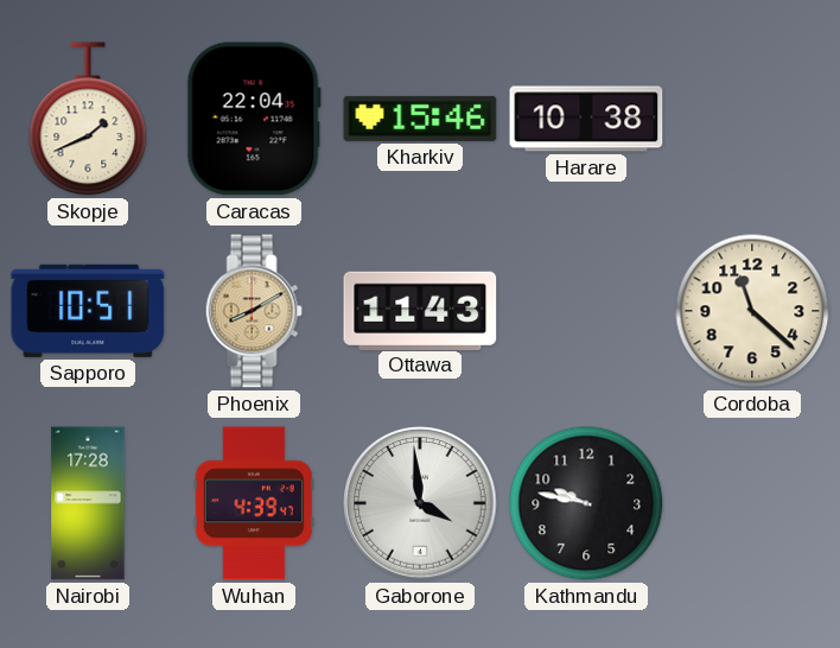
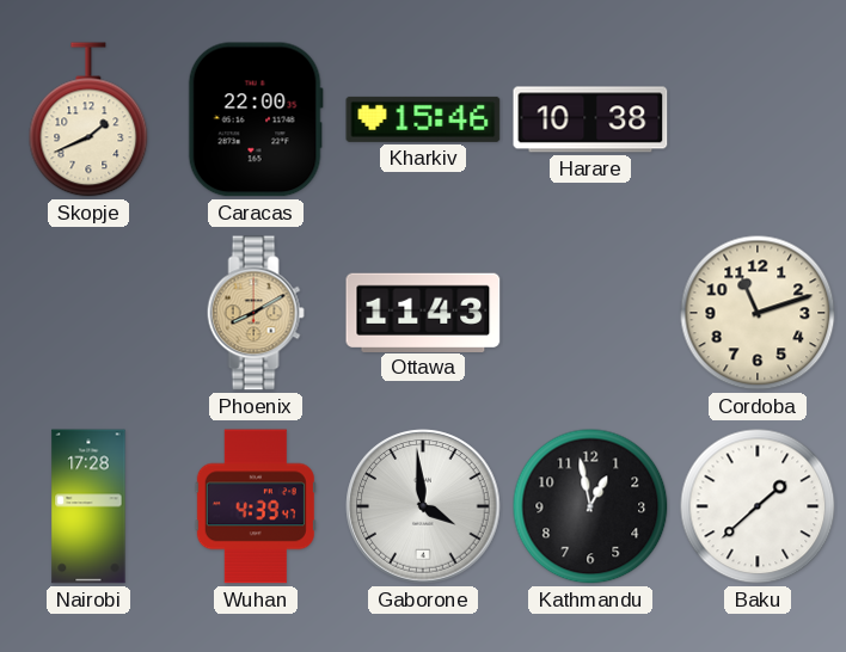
Caracas: 22:04 -> 22:00
Sapporo: 10:51 -> none
Cordoba: 11:22 -> 11:12
Kathmandu: 9:47 -> 12:58
Baku: none -> 1:38
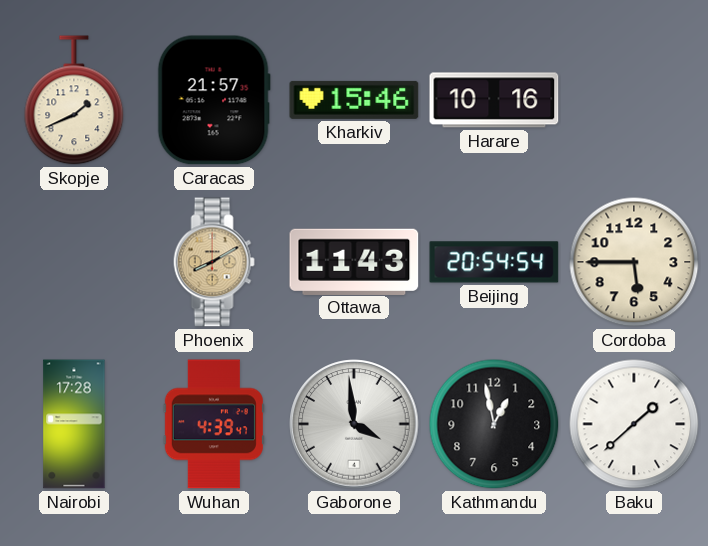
Caracas: 22:00 -> 21:57
Harare: 10:38 -> 10:16
Beijing: none -> 20:54
Cordoba: 11:12 -> 5:45
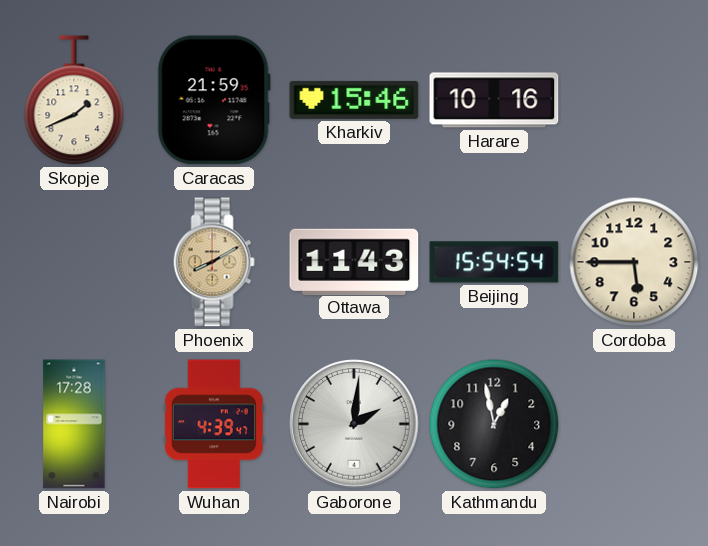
Caracas: 21:57 -> 21:59
Beijing: 20:54 -> 15:54
Gaborone: 3:59 -> 2:01
Baku: 1:38 -> none
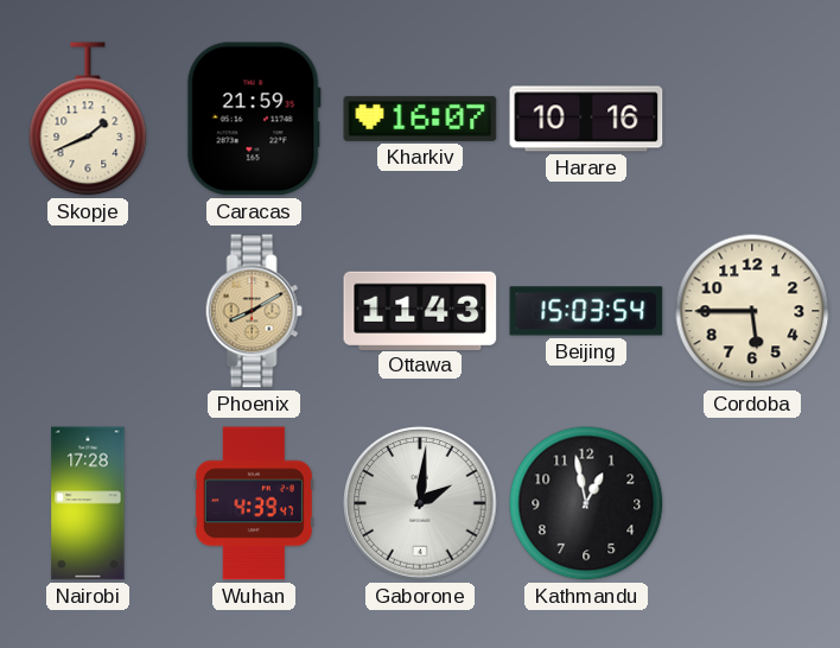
Kharkiv: 15:46 -> 16:07
Beijing: 15:54 -> 15:03
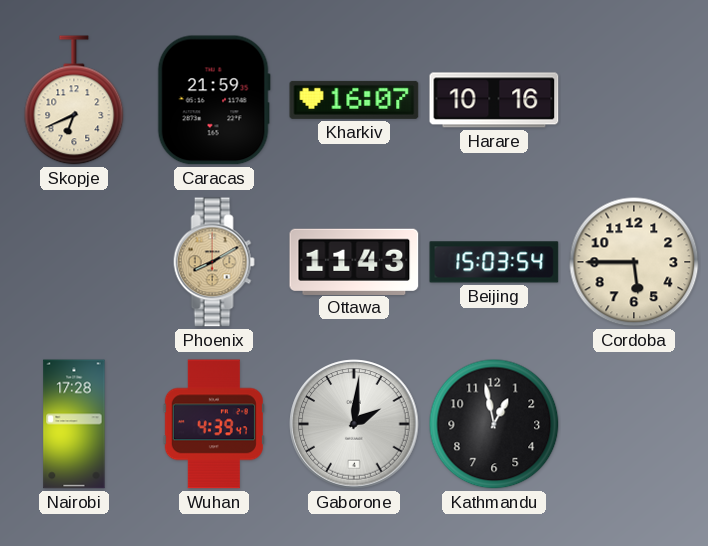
Skopje: 1:41 -> 6:41
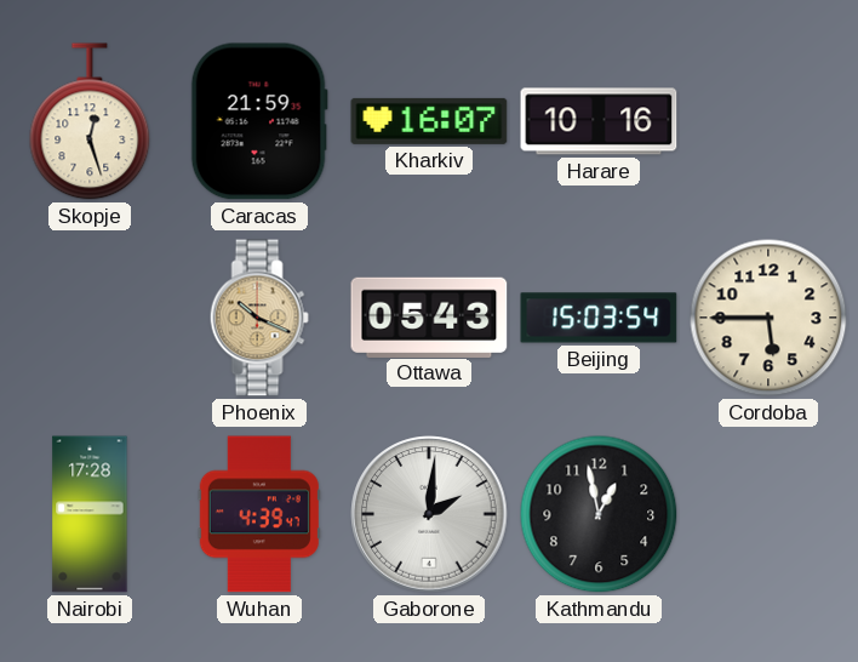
Skopje: 6:41 -> 12:27
Phoenix: 8:10 -> 10:19
Ottawa: 11:43 -> 05:43
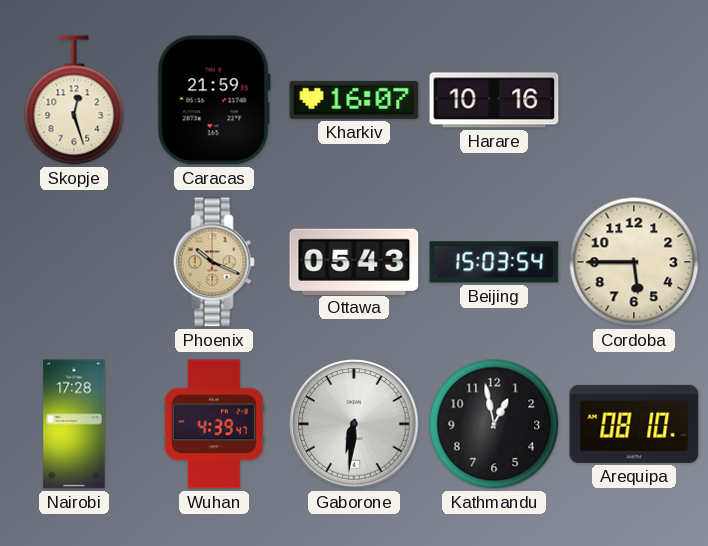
Gaborone: 2:01 -> 6:31
Arequipa: none -> 08:10
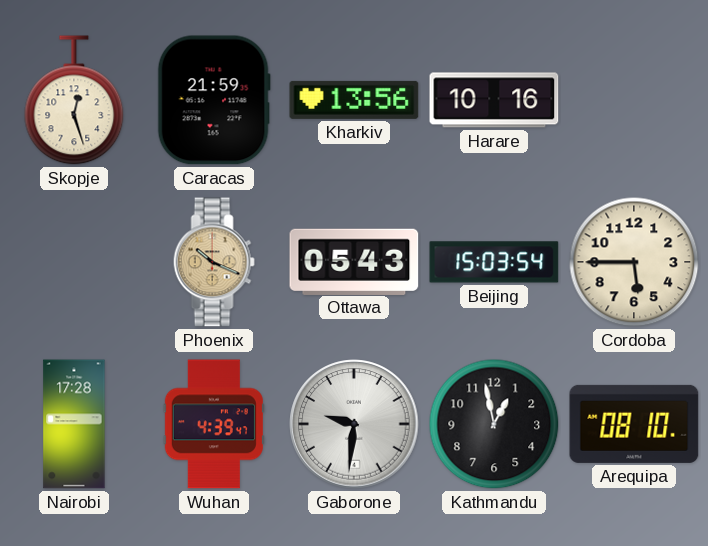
Kharkiv: 16:07 -> 13:56
Gaborone: 6:31 -> 9:31
